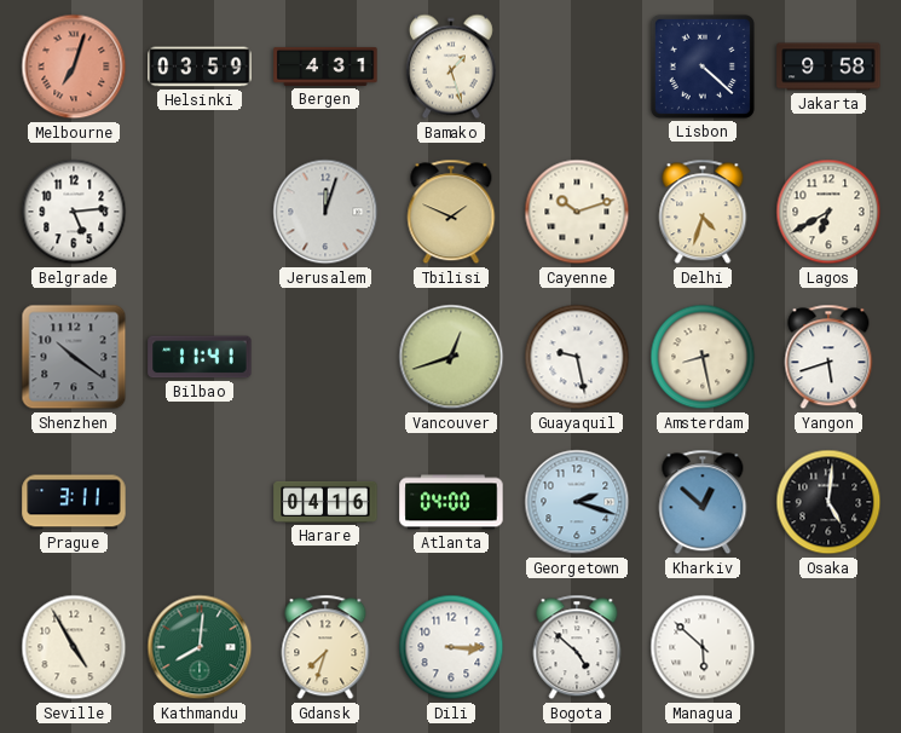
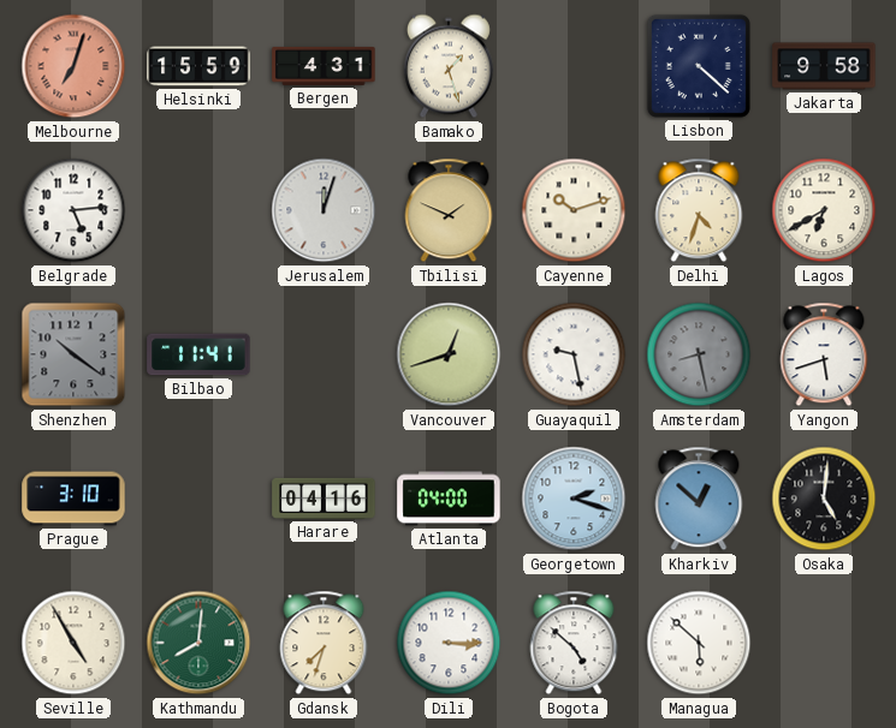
Helsinki: 03:59 -> 15:59
Amsterdam dial: cream -> grey
Prague: 3:11 -> 3:10
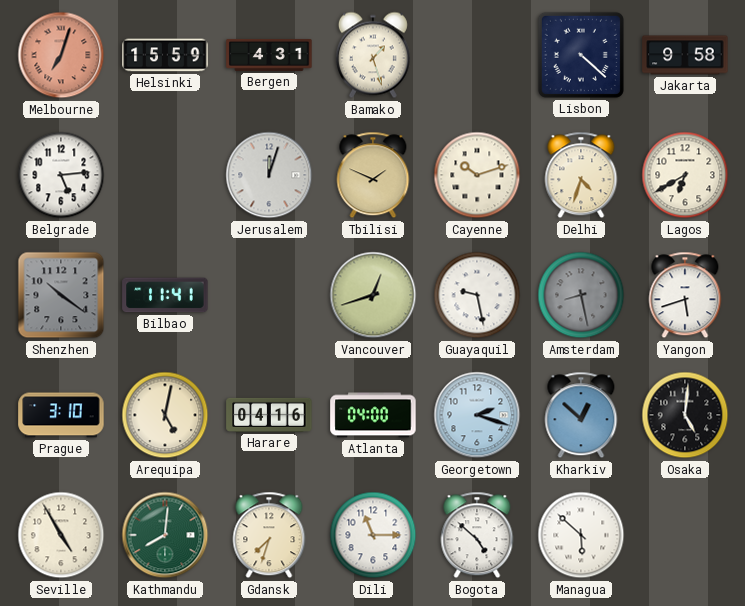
Arequipa: none -> 5:02
Dili: 3:15 -> 11:15
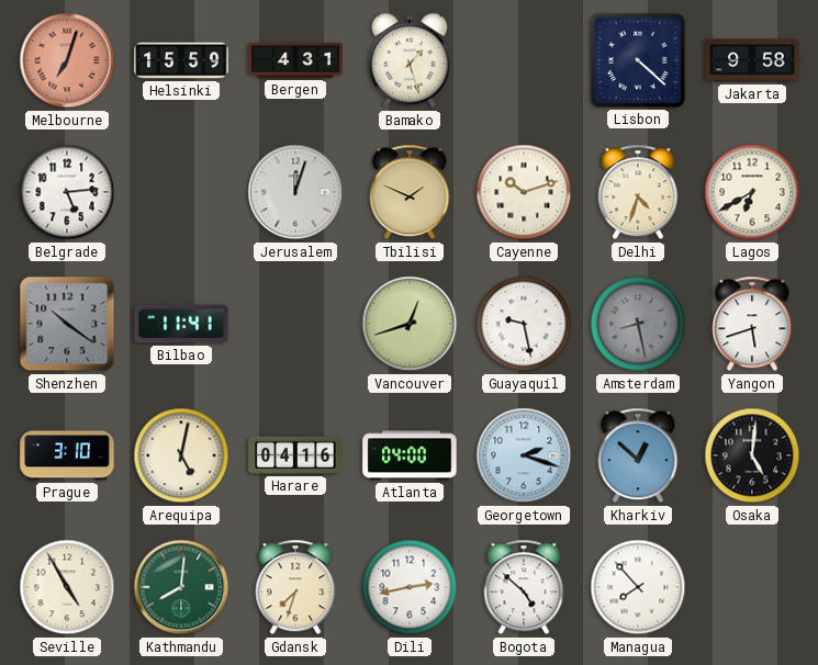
Dili: 11:15 -> 2:43
Managua: 5:52 -> 7:53
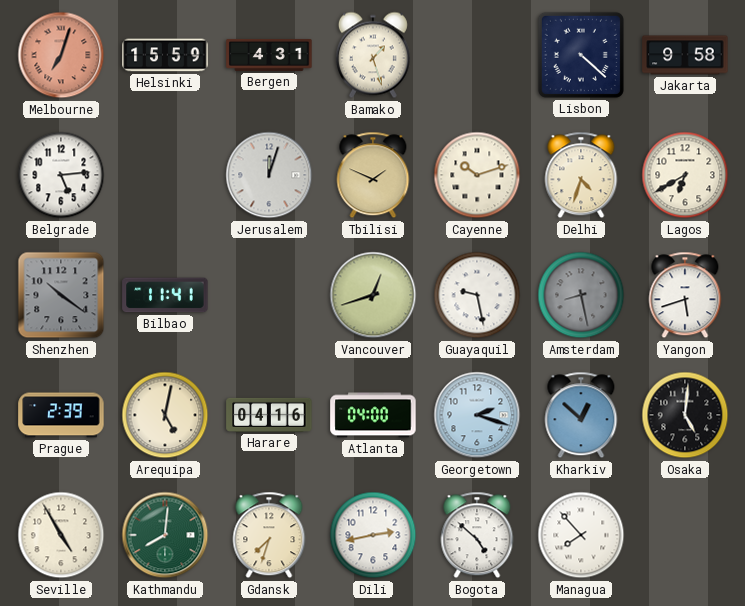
Prague: 3:10 -> 2:39
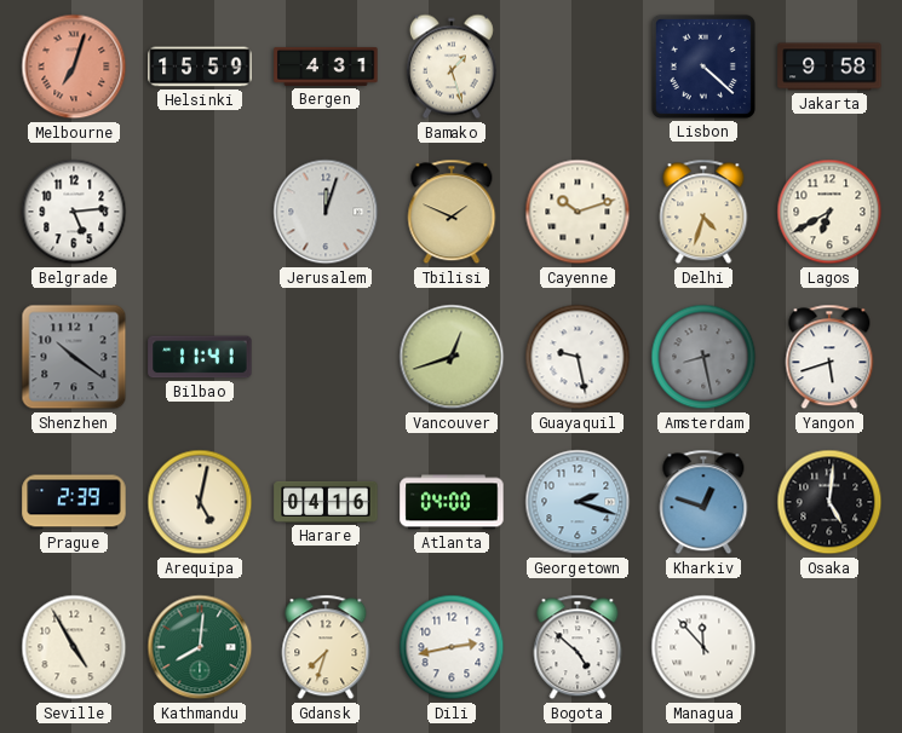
Kharkiv: 12:52 -> 12:48
Managua: 7:53 -> 11:53
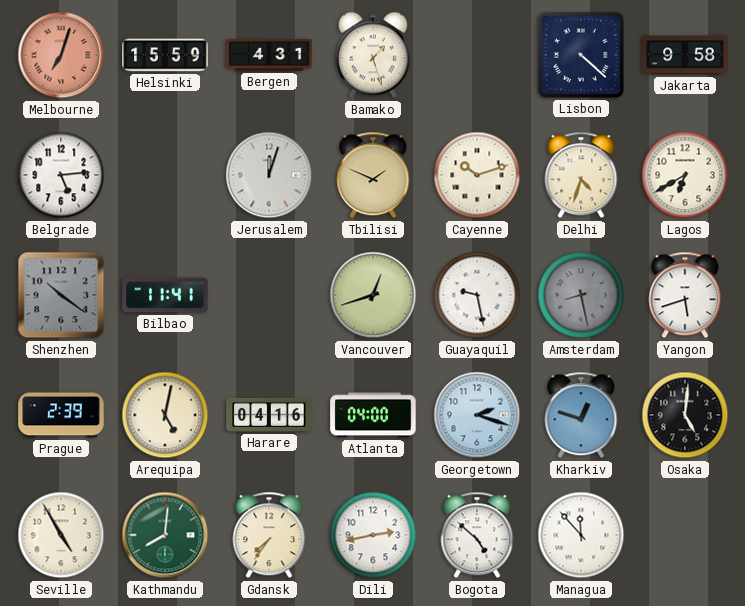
Gdansk: 7:33 -> 7:36
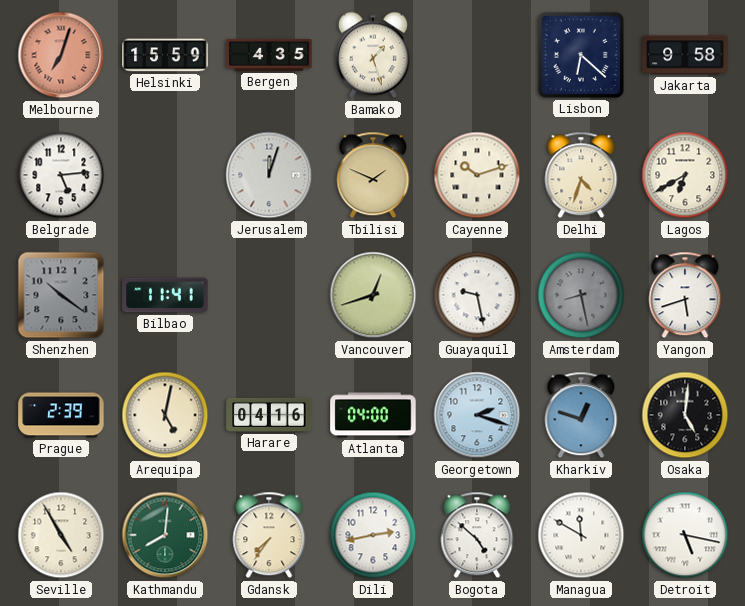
Bergen: 4:31 -> 4:35
Lisbon: 4:22 -> 6:22
Managua: 11:53 -> 11:50
Detroit: none -> 5:17
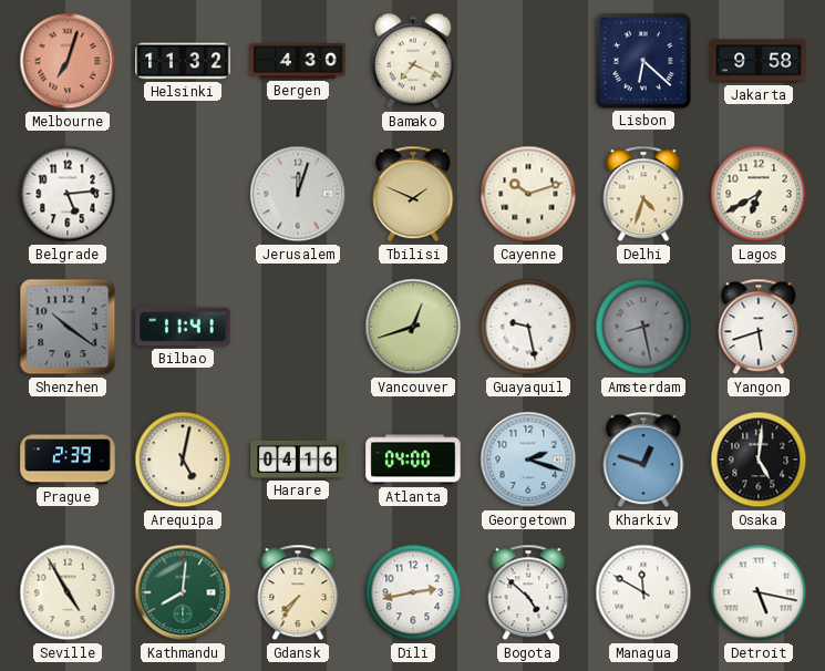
Helsinki: 15:59 -> 11:32
Bergen: 4:35 -> 4:30
Bamako: 1:27 -> 7:19
